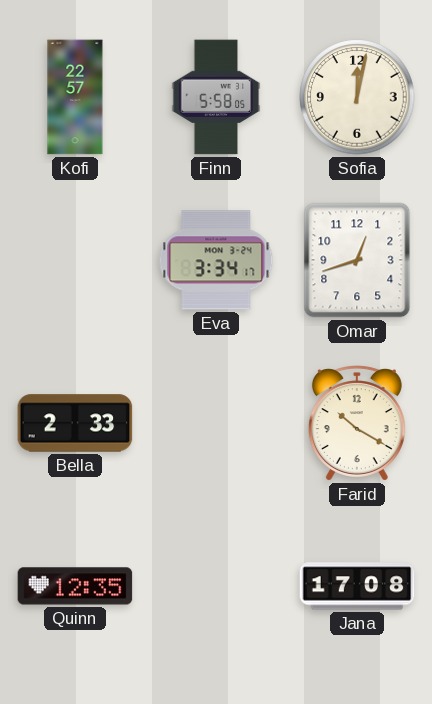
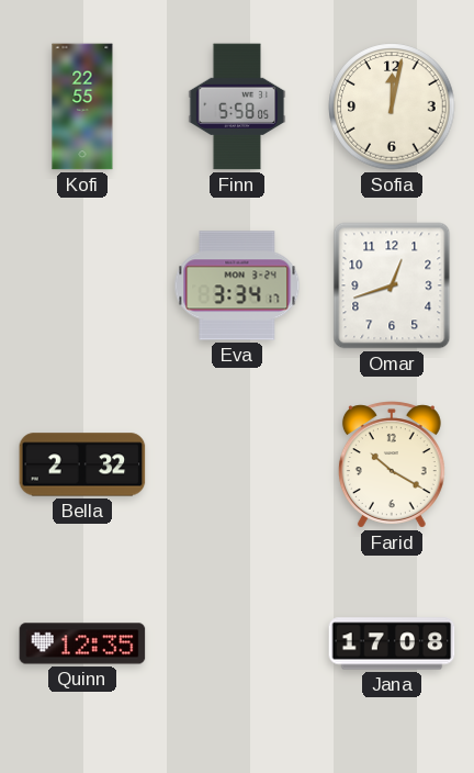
Kofi: 22:57 -> 22:55
Bella: 2:33 -> 2:32
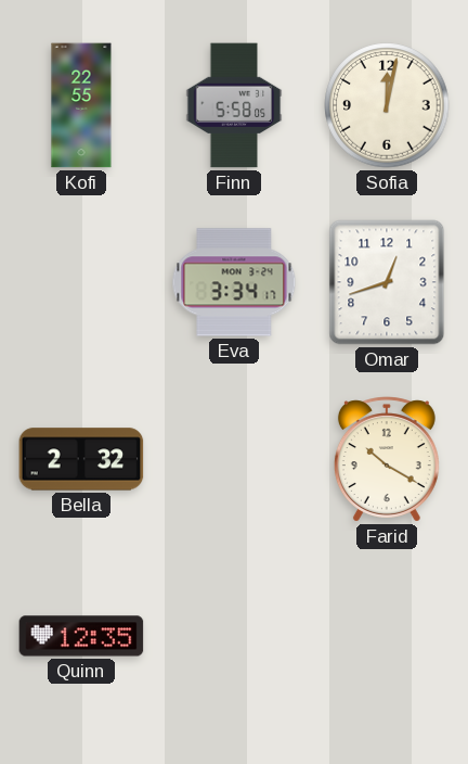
Jana: 17:08 -> none
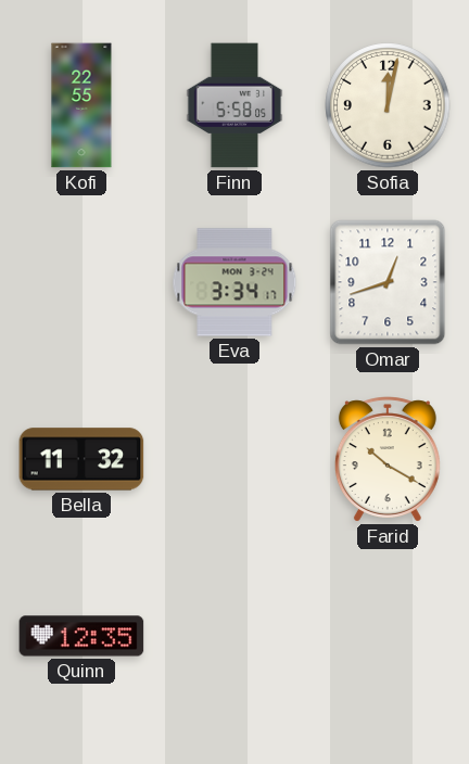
Bella: 2:32 -> 11:32
